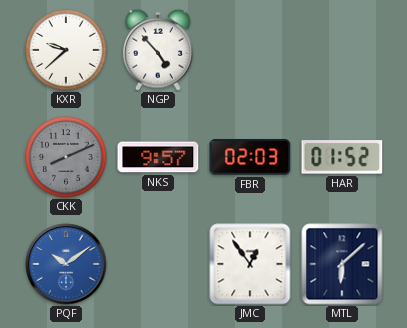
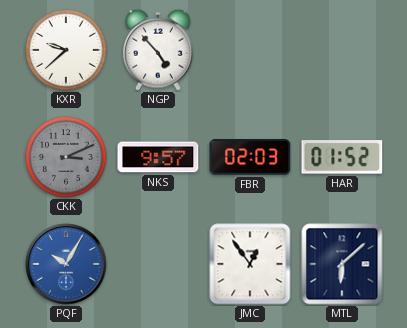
CKK: 8:11 -> 3:11
PQF: 10:09 -> 10:05
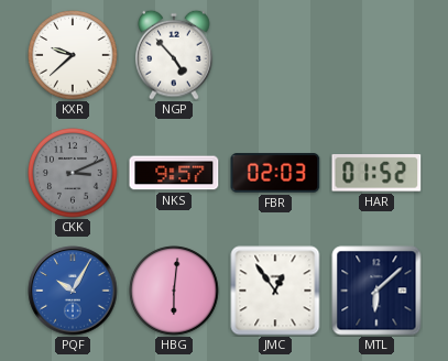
HBG: none -> 6:01
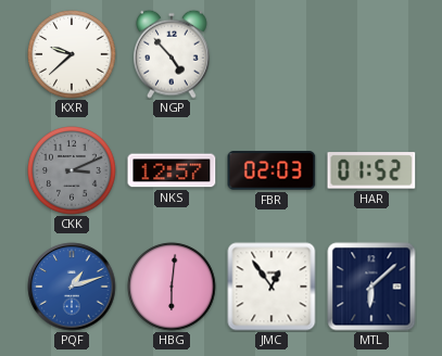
NKS: 9:57 -> 12:57
PQF: 10:05 -> 1:12
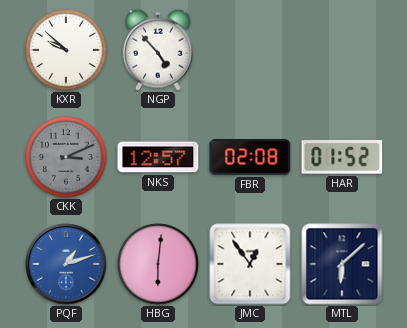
KXR: 9:38 -> 9:52
FBR: 02:03 -> 02:08
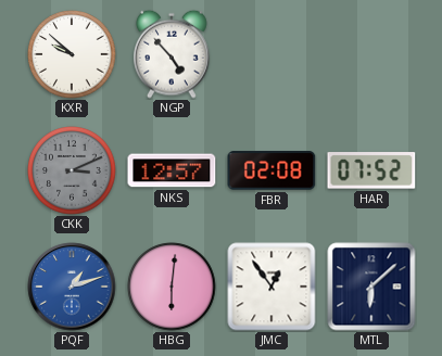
HAR: 01:52 -> 07:52
